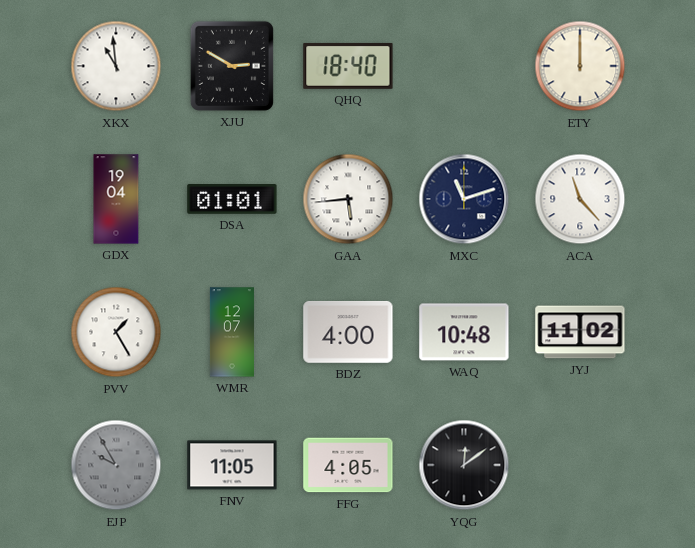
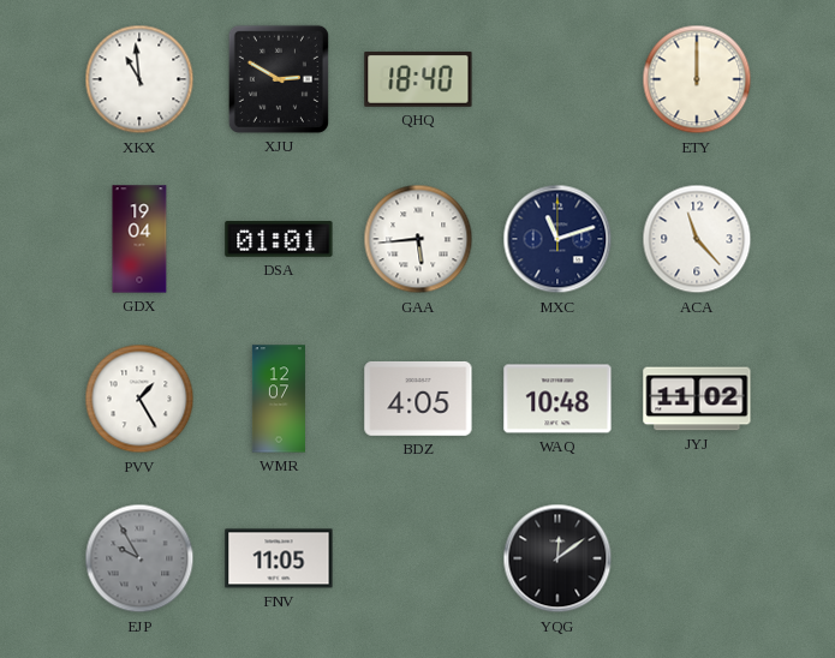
BDZ: 4:00 -> 4:05
FFG: 4:05 -> none
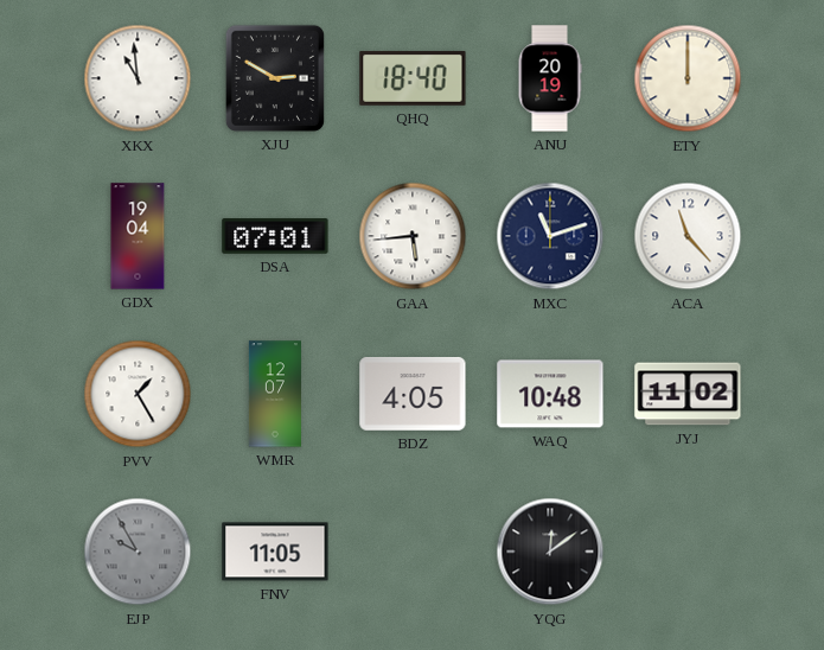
ANU: none -> 20:19
DSA: 01:01 -> 07:01
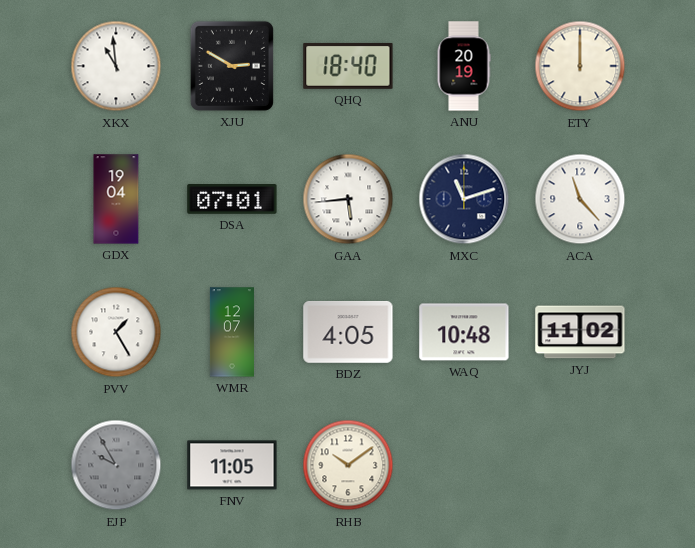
RHB: none -> 10:09
YQG: 12:09 -> none
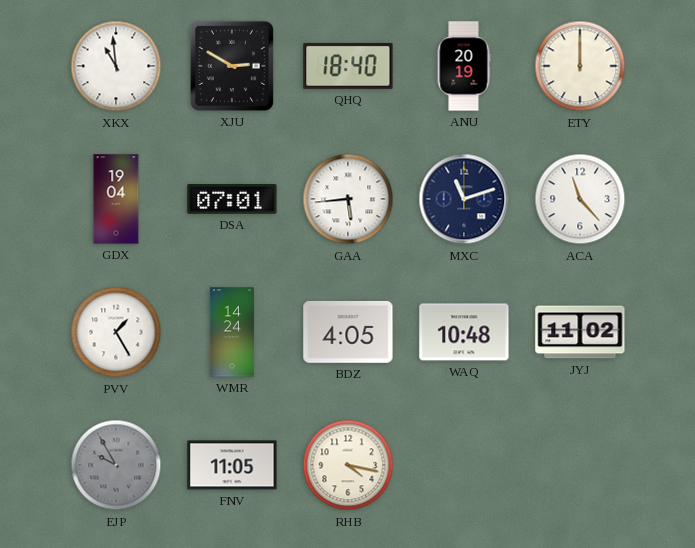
WMR: 12:07 -> 14:24
RHB: 10:09 -> 4:17
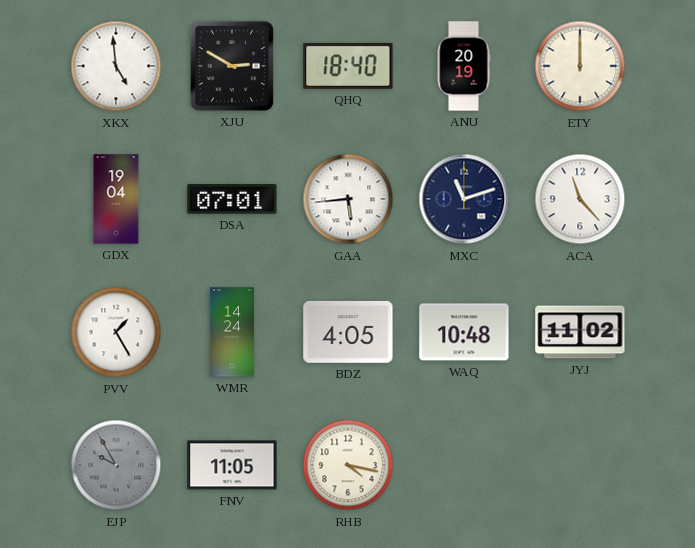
XKX: 10:59 -> 4:59
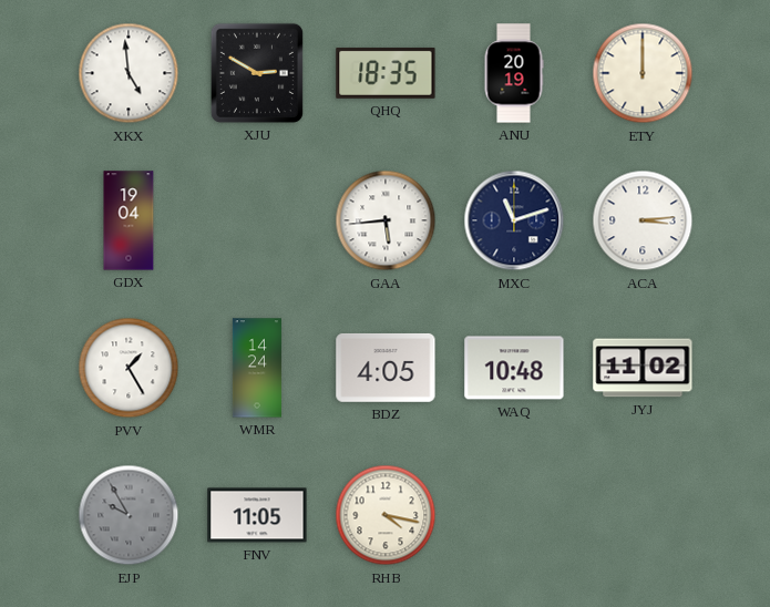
QHQ: 18:40 -> 18:35
DSA: 07:01 -> none
ACA: 11:23 -> 3:14
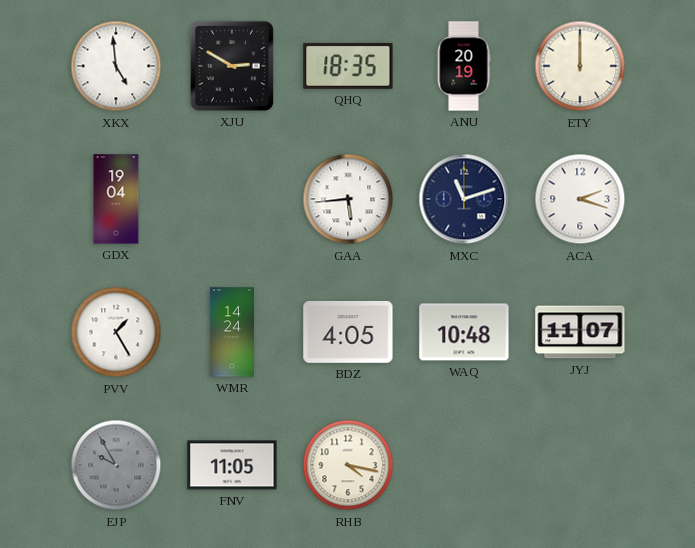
ACA: 3:14 -> 2:18
JYJ: 11:02 -> 11:07
